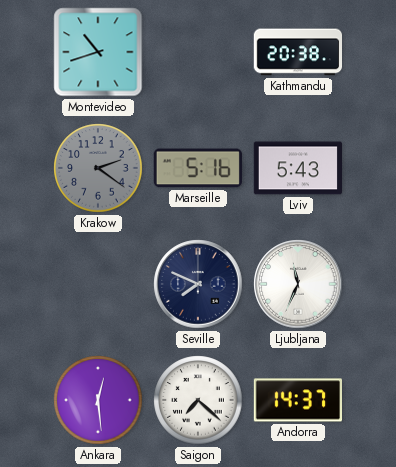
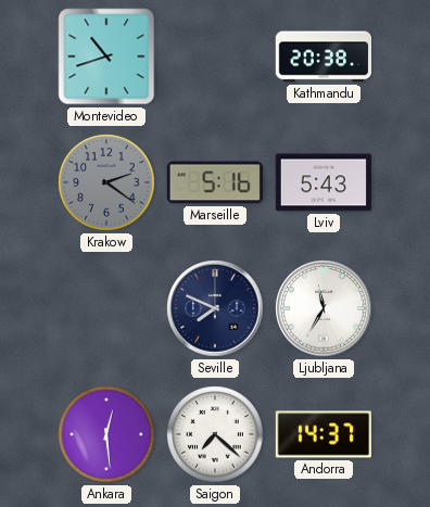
Ljubljana: 11:34 -> 11:35
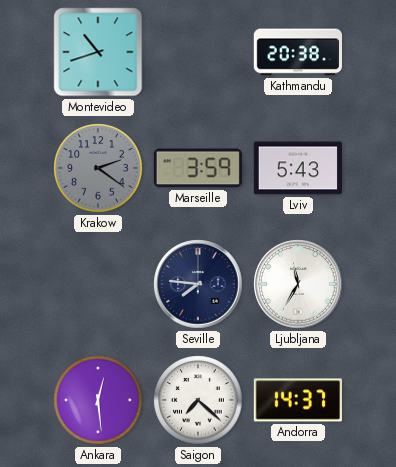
Marseille: 5:16 -> 3:59
Seville: 7:49 -> 7:46
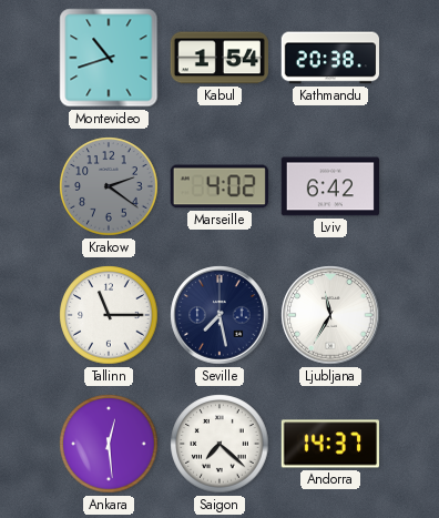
Kabul: none -> 1:54
Marseille: 3:59 -> 4:02
Lviv: 5:43 -> 6:42
Tallinn: none -> 11:15
Seville: 7:46 -> 7:28
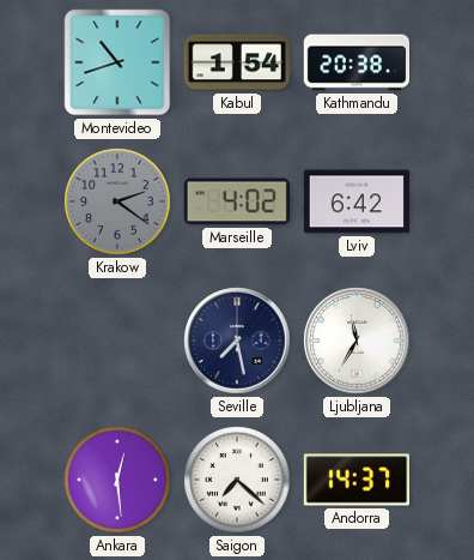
Tallinn: 11:15 -> none
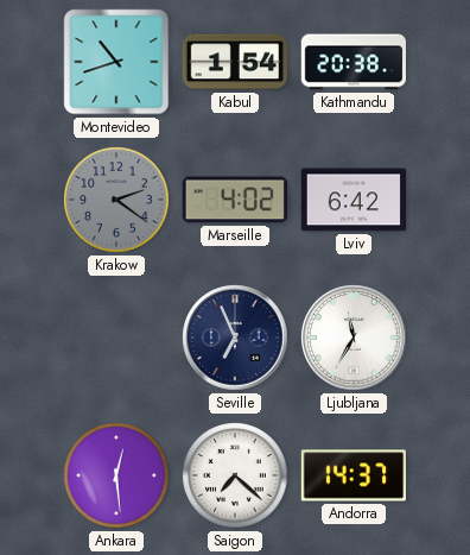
Seville: 7:28 -> 6:56
